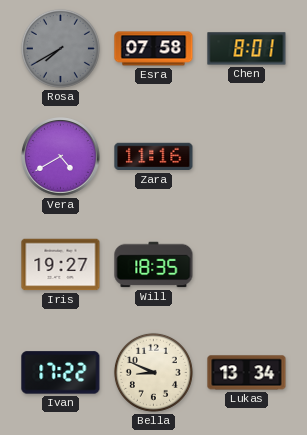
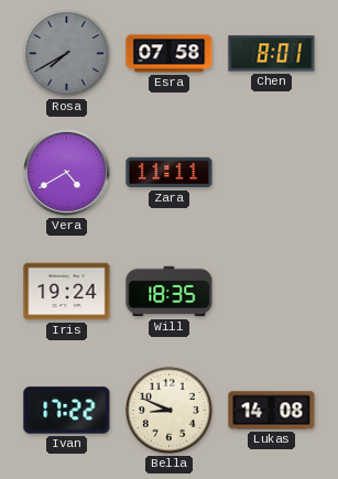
Zara: 11:16 -> 11:11
Iris: 19:27 -> 19:24
Lukas: 13:34 -> 14:08
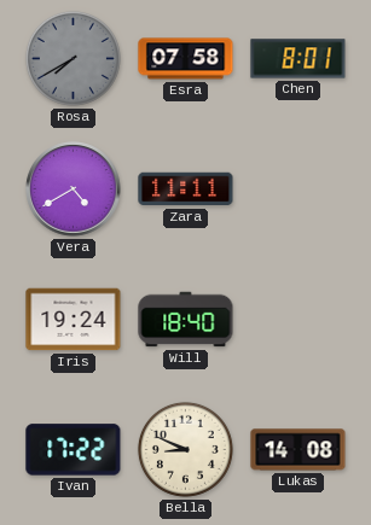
Will: 18:35 -> 18:40
